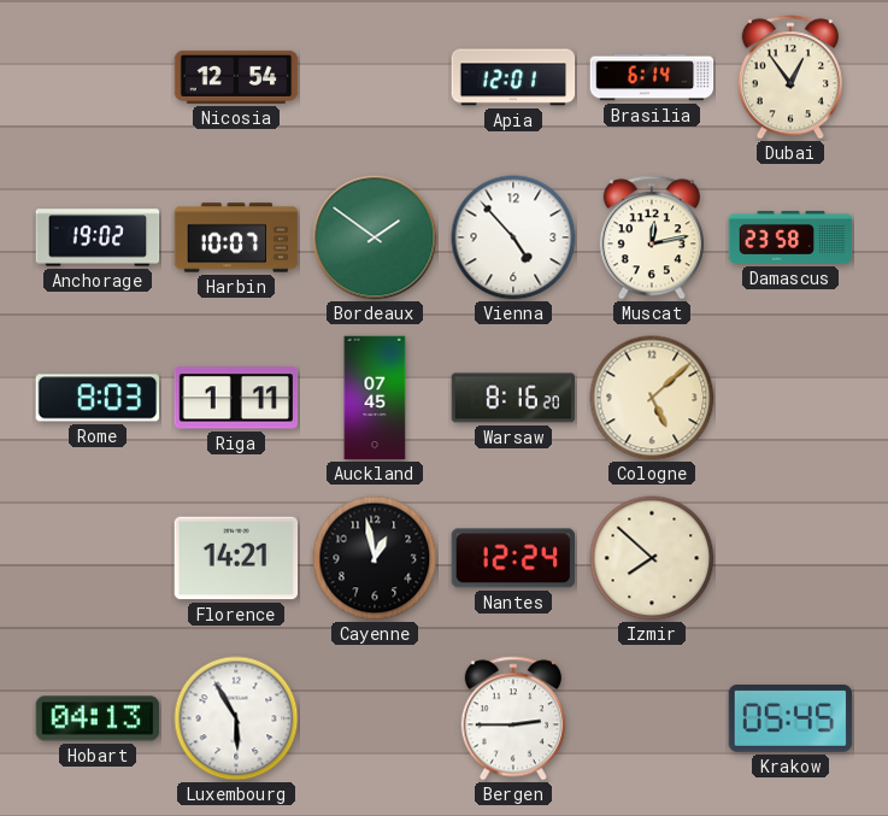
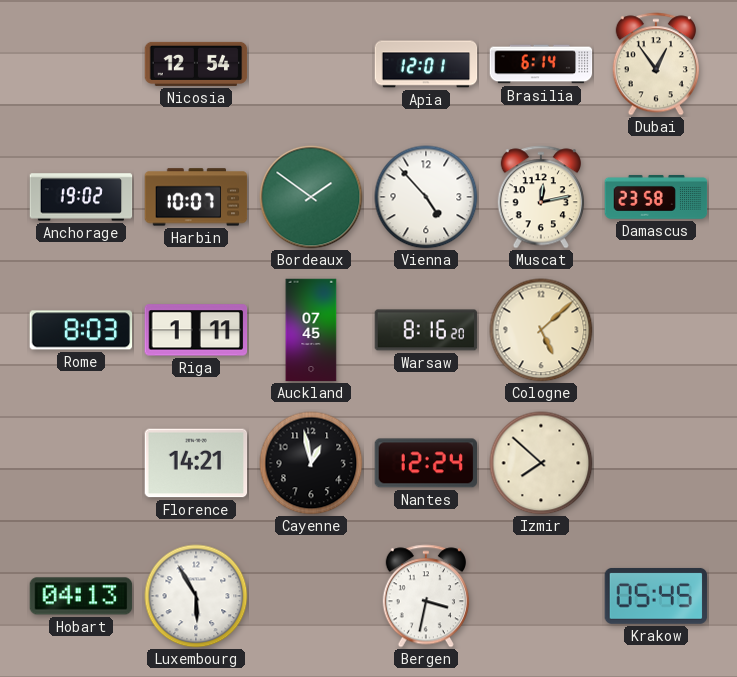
Bergen: 2:45 -> 3:32
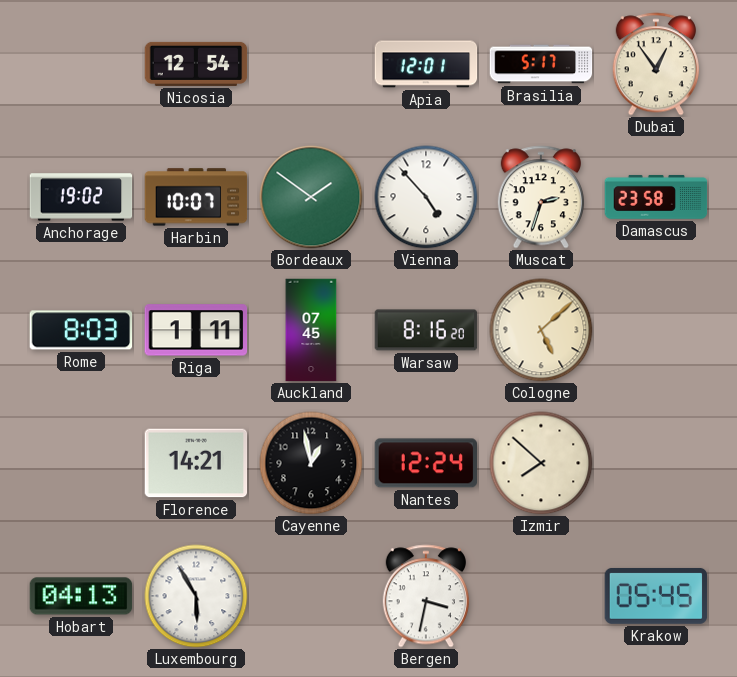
Brasilia: 6:14 -> 5:17
Muscat: 12:13 -> 2:33
